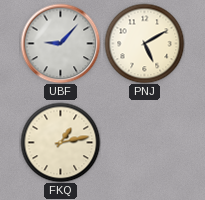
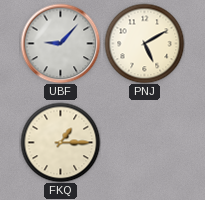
FKQ: 1:13 -> 1:15
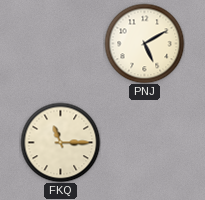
UBF: 9:07 -> none
FKQ: 1:15 -> 11:15
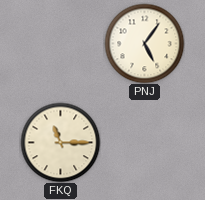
PNJ: 5:10 -> 5:06
